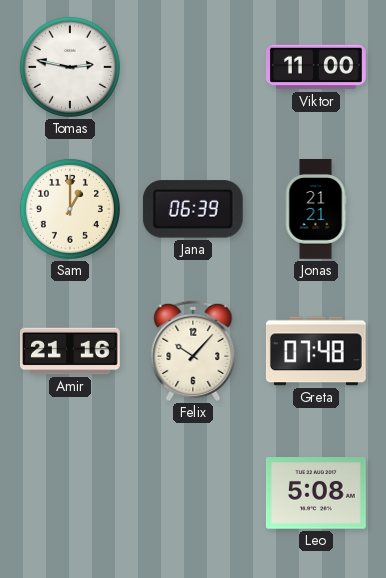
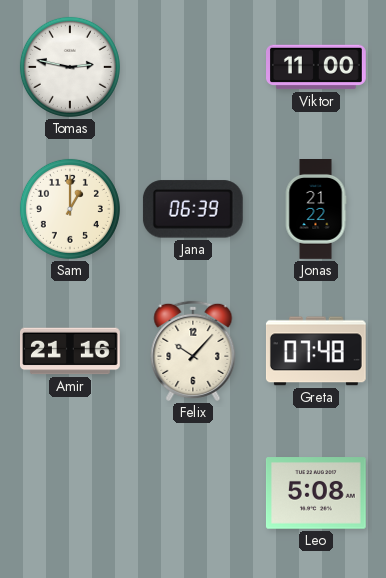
Jonas: 21:21 -> 21:22
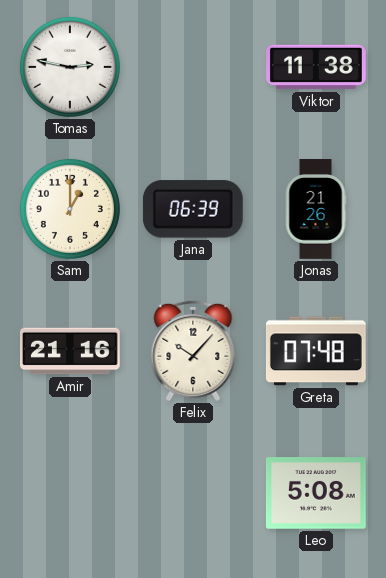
Viktor: 11:00 -> 11:38
Jonas: 21:22 -> 21:26
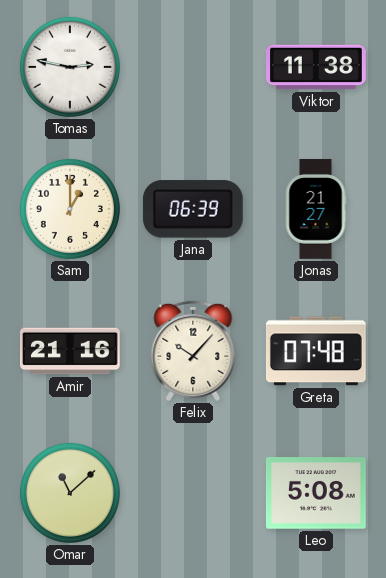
Jonas: 21:26 -> 21:27
Omar: none -> 11:08
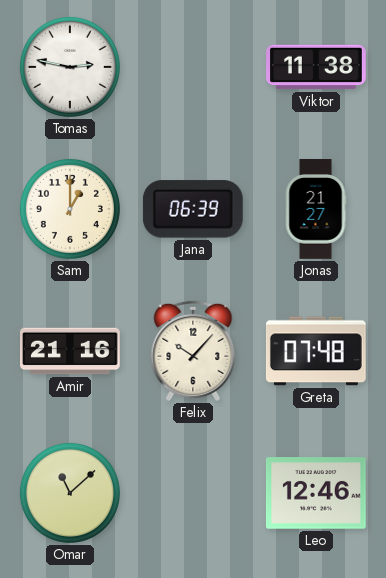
Leo: 5:08 -> 12:46
